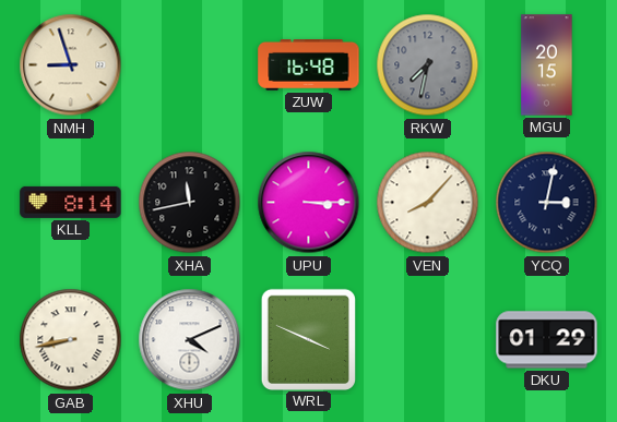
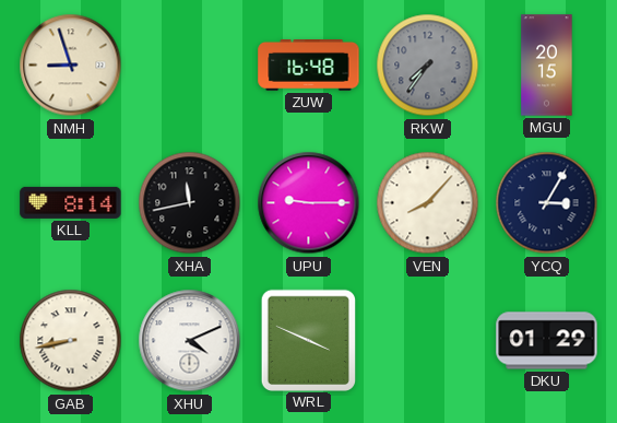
RKW: 7:32 -> 7:36
UPU: 3:15 -> 9:15
YCQ: 3:02 -> 3:05
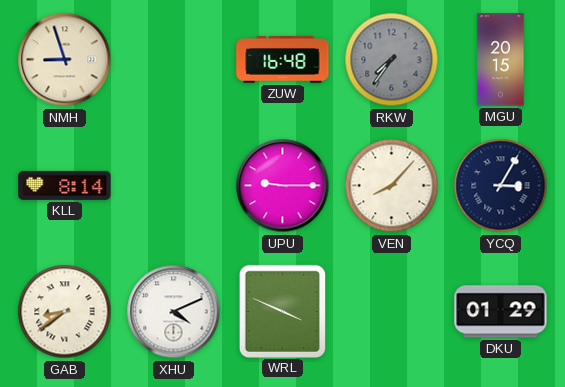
XHA: 11:43 -> none
GAB: 8:43 -> 8:39
